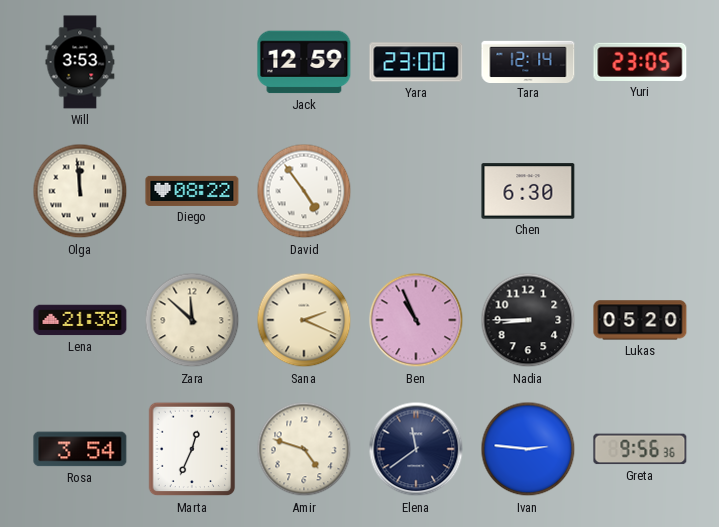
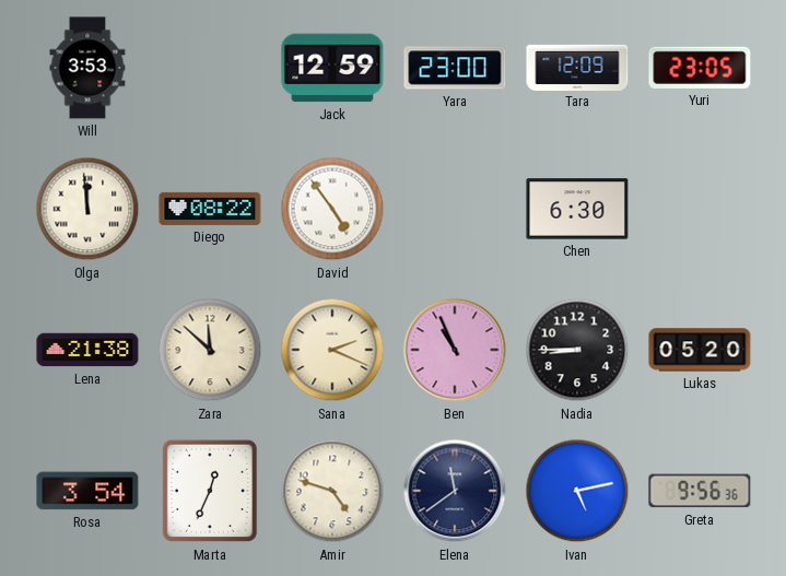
Tara: 12:14 -> 12:09
Ivan: 2:46 -> 5:13
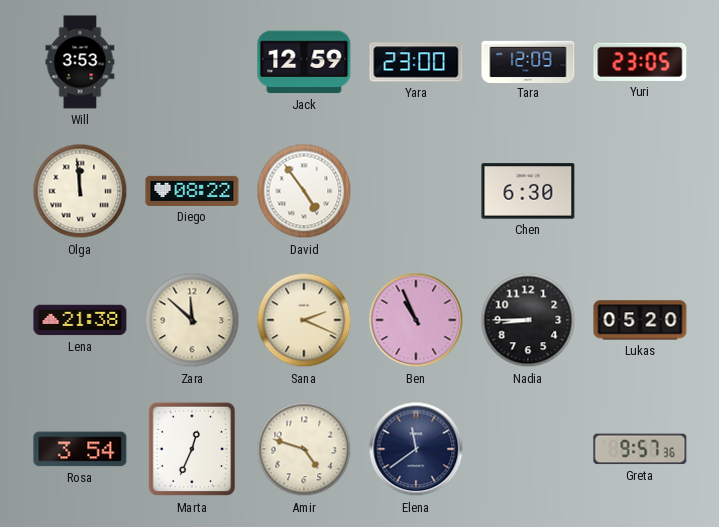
Ivan: 5:13 -> none
Greta: 9:56 -> 9:57
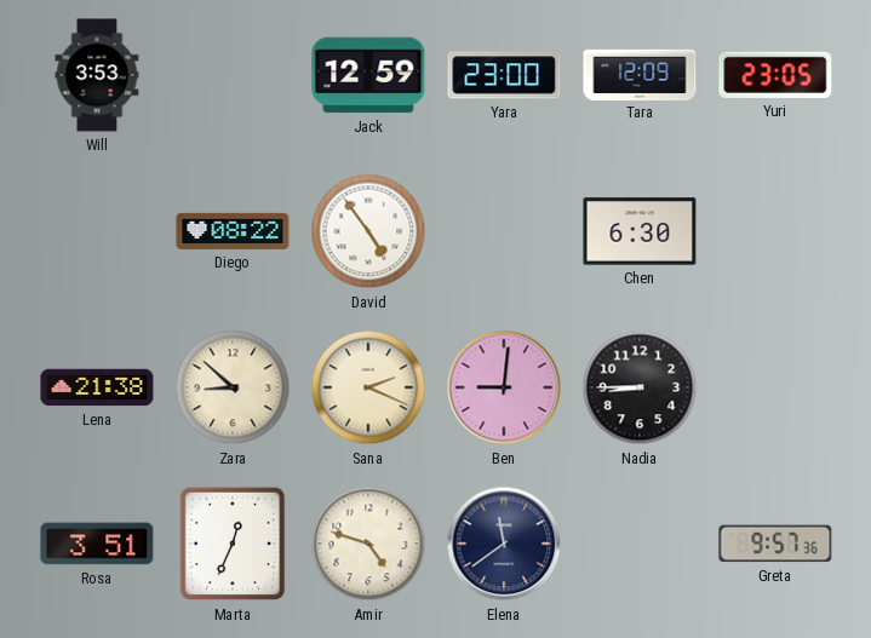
Olga: 11:59 -> none
Zara: 11:52 -> 8:52
Ben: 10:56 -> 9:01
Lukas: 05:20 -> none
Rosa: 3:54 -> 3:51
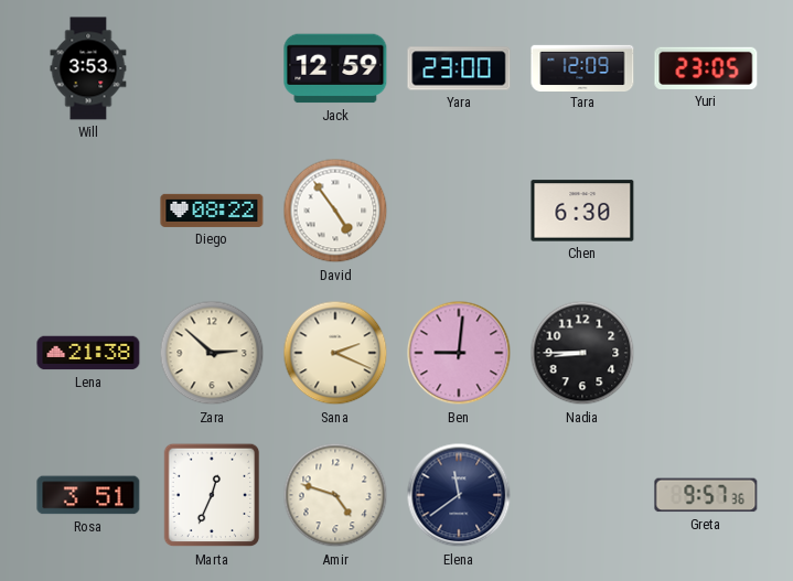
Zara: 8:52 -> 2:52
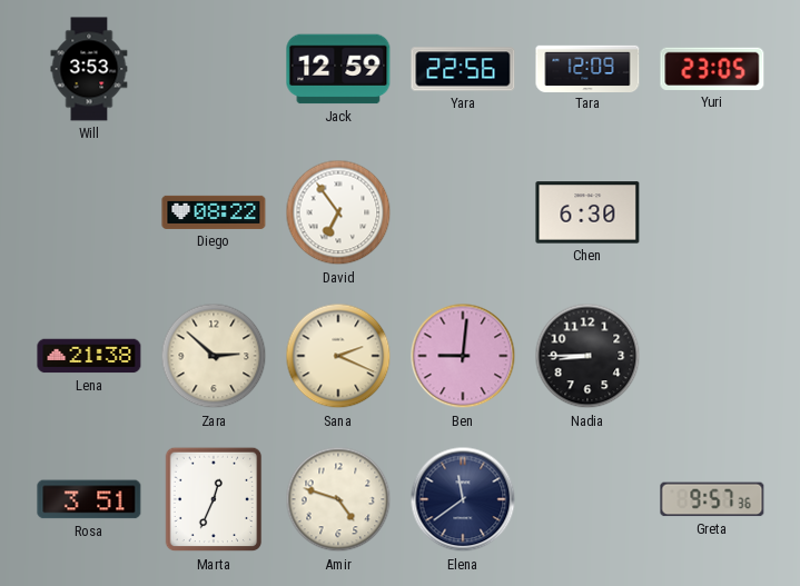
Yara: 23:00 -> 22:56
David: 4:54 -> 6:54
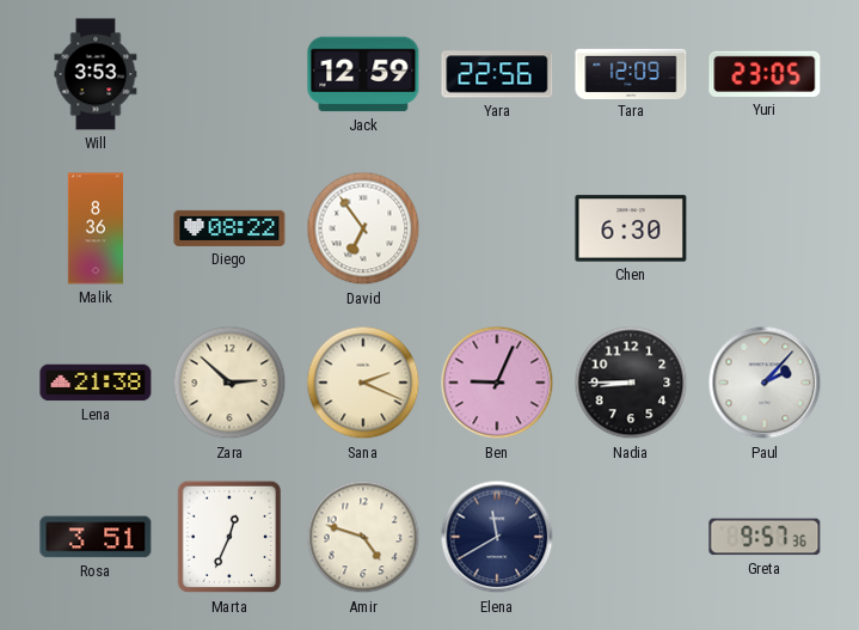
Malik: none -> 8:36
Ben: 9:01 -> 9:04
Paul: none -> 2:07
Elena: 11:39 -> 11:40
